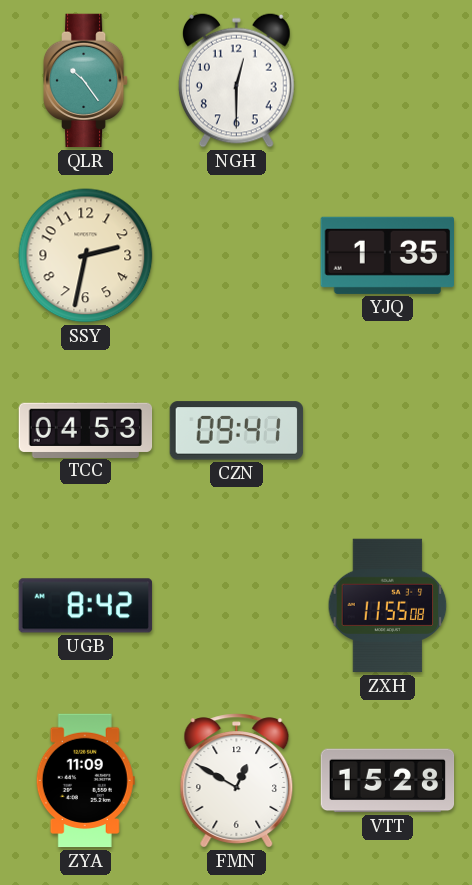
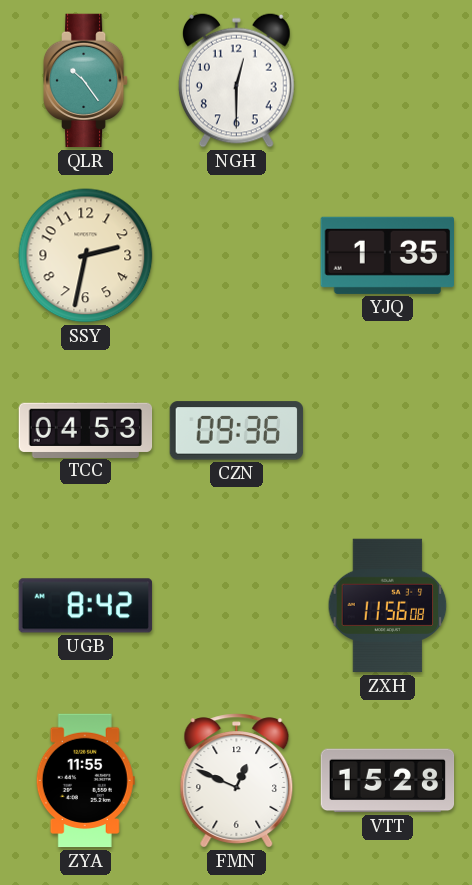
CZN: 09:41 -> 09:36
ZXH: 11:55 -> 11:56
ZYA: 11:09 -> 11:55
FMN: 12:50 -> 12:49
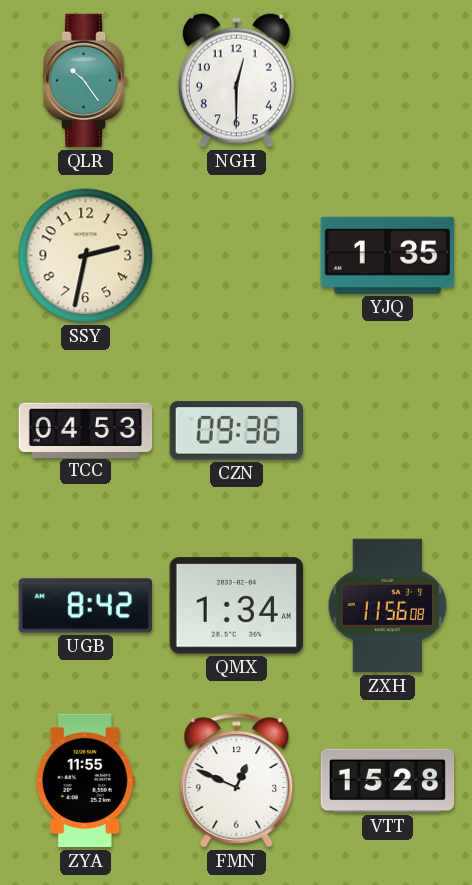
QMX: none -> 1:34
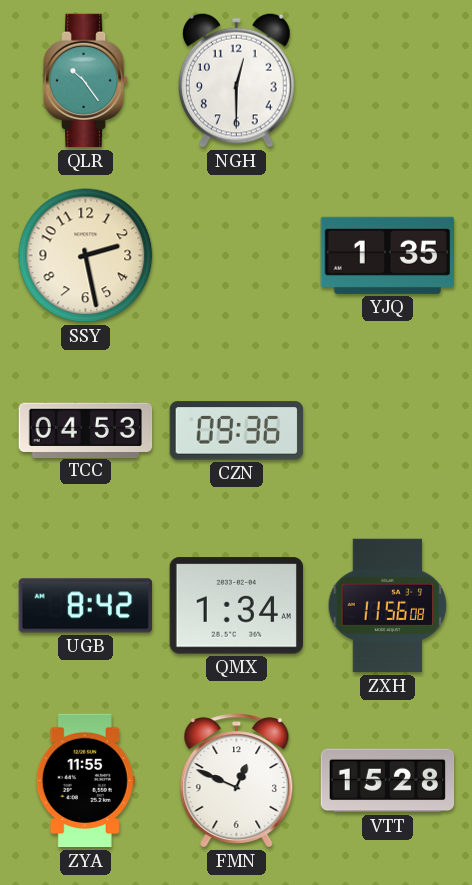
SSY: 2:32 -> 2:28
